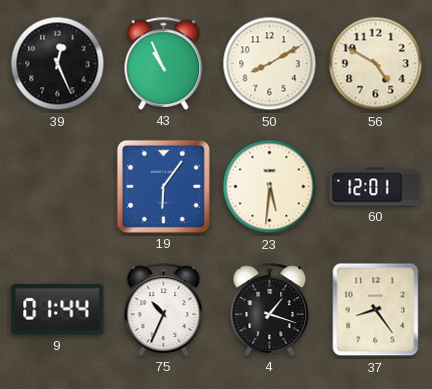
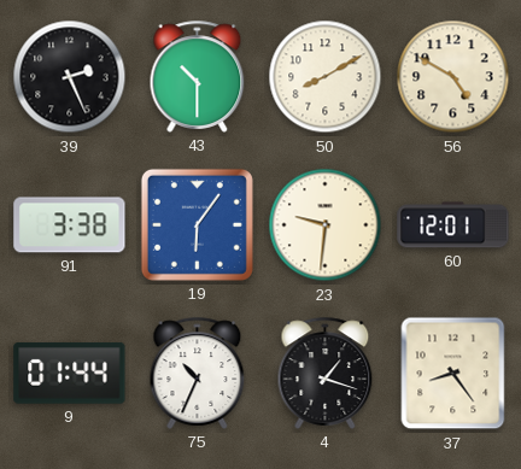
39: 12:26 -> 2:26
43: 10:56 -> 10:30
91: none -> 3:38
23: 5:31 -> 9:31
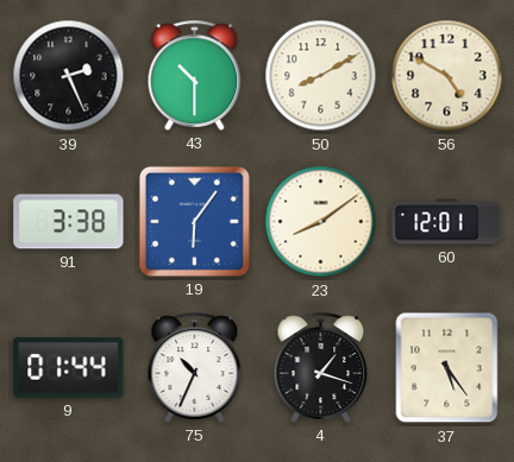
23: 9:31 -> 8:09
37: 8:24 -> 5:24
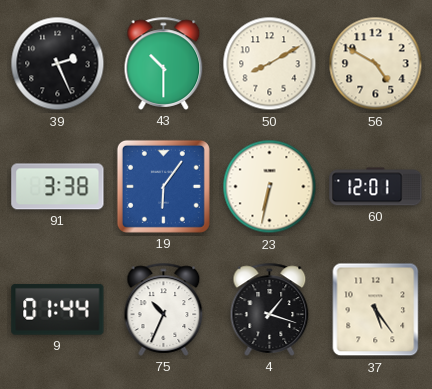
23: 8:09 -> 6:32
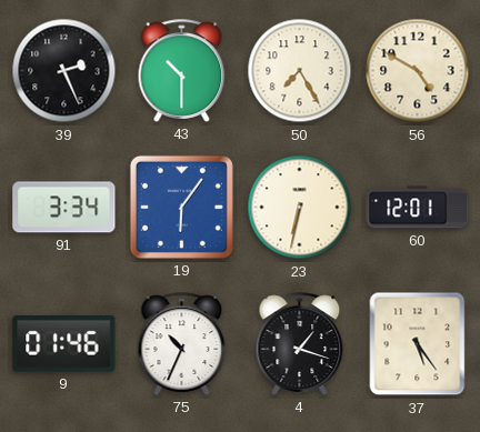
50: 8:10 -> 7:25
91: 3:38 -> 3:34
9: 01:44 -> 01:46
